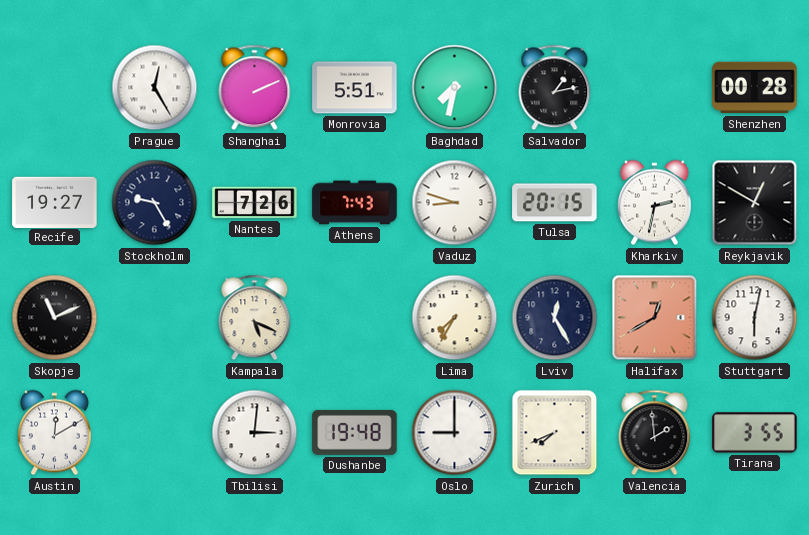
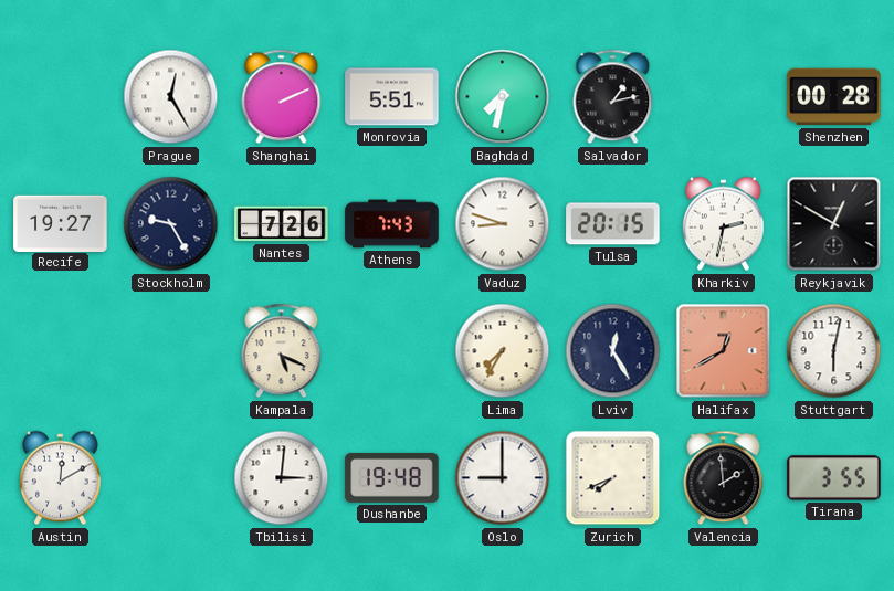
Skopje: 11:11 -> none
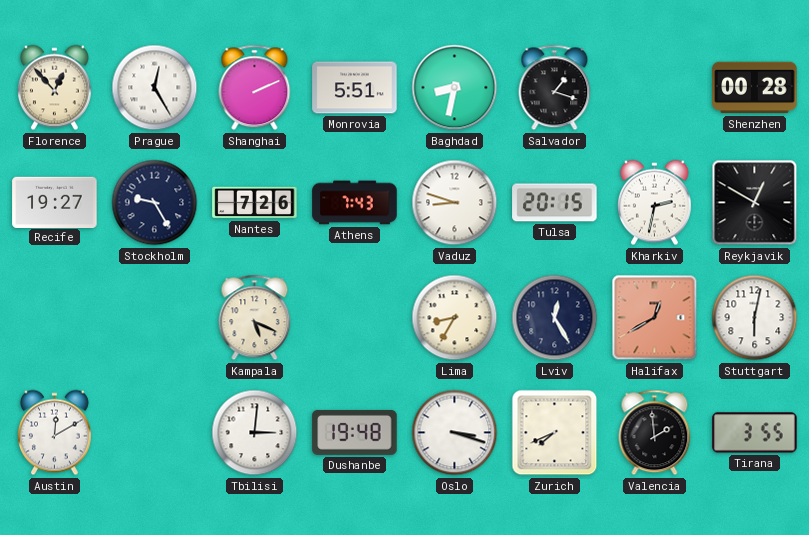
Florence: none -> 12:53
Baghdad: 7:32 -> 8:32
Salvador: 1:13 -> 1:18
Lima: 7:35 -> 8:35
Oslo: 9:00 -> 3:18
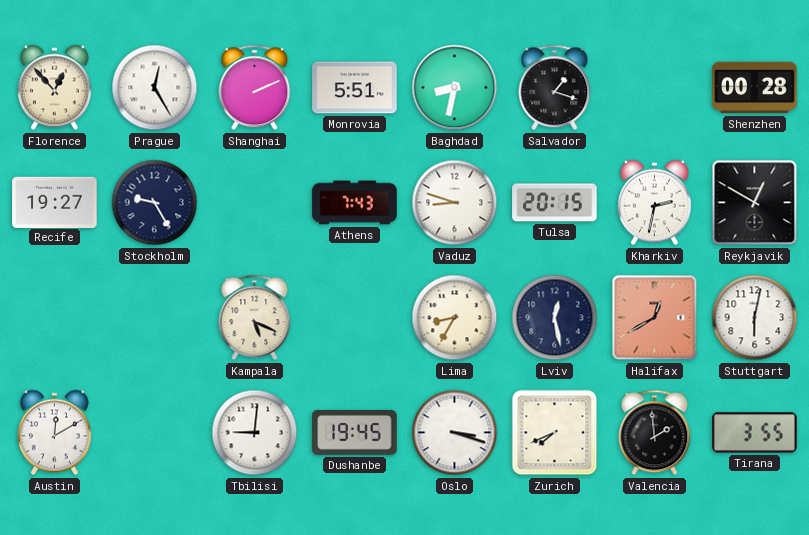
Nantes: 7:26 -> none
Lviv: 12:25 -> 12:28
Tbilisi: 3:01 -> 9:01
Dushanbe: 19:48 -> 19:45
